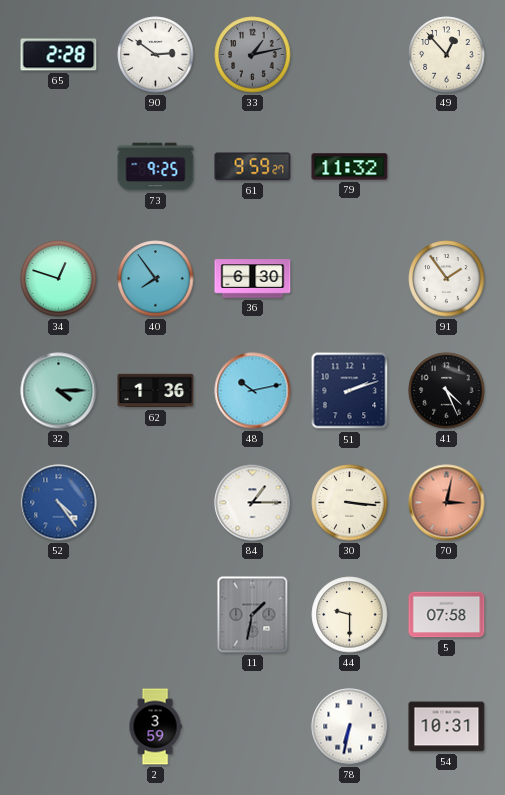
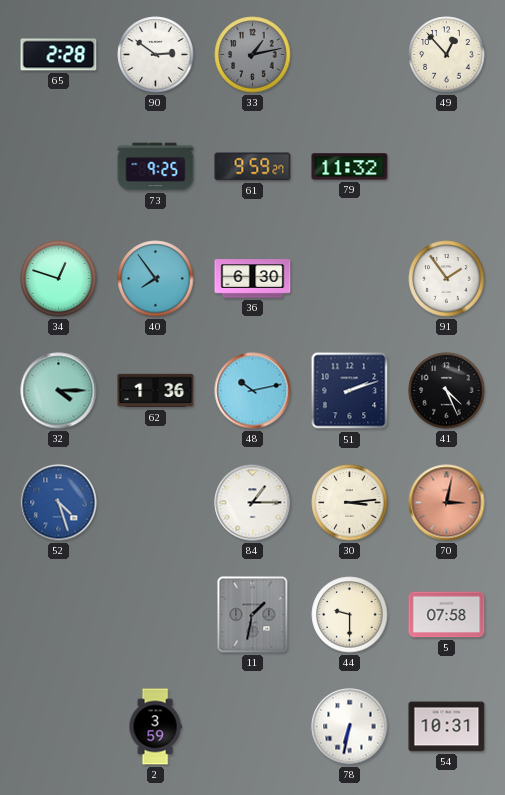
52: 4:24 -> 4:27
30: 3:16 -> 3:14
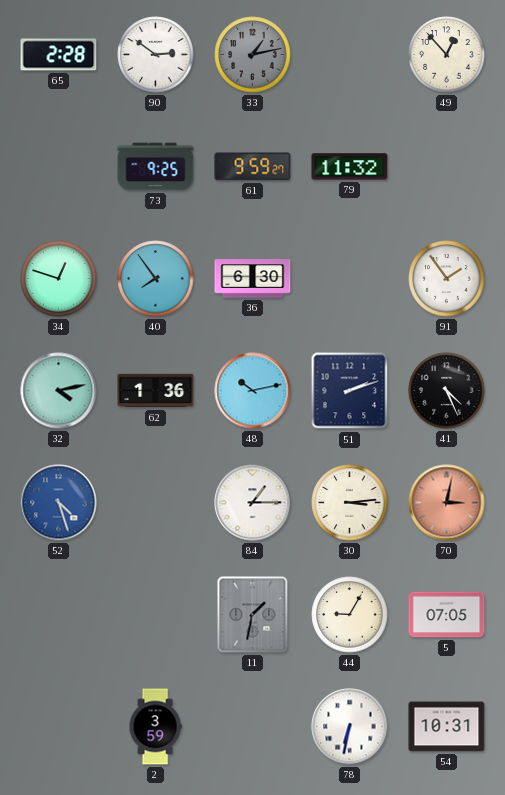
32: 4:15 -> 4:13
44: 9:30 -> 9:05
5: 07:58 -> 07:05
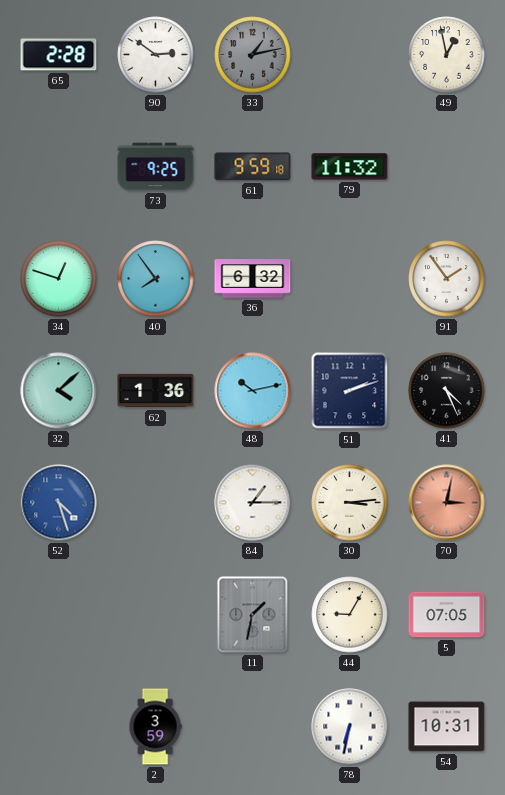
49: 12:53 -> 12:58
61: 9:59:27 -> 9:59:18
36: 6:30 -> 6:32
32: 4:13 -> 4:08
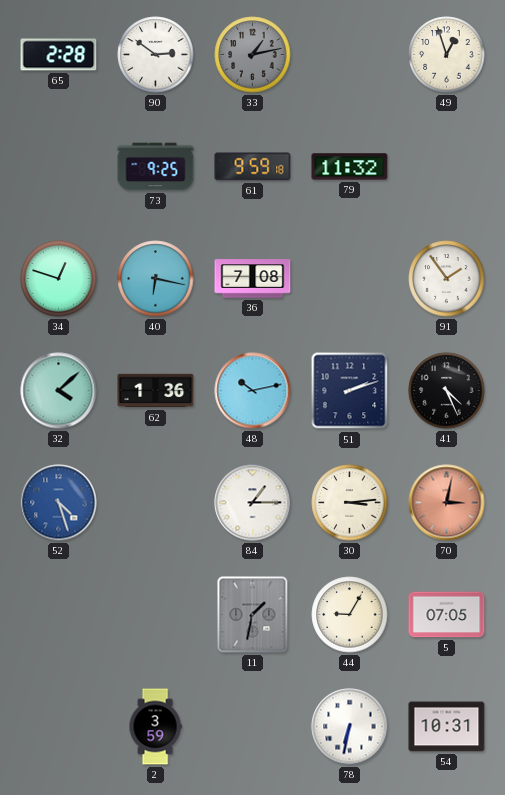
49: 12:58 -> 12:57
40: 7:54 -> 6:17
36: 6:32 -> 7:08
